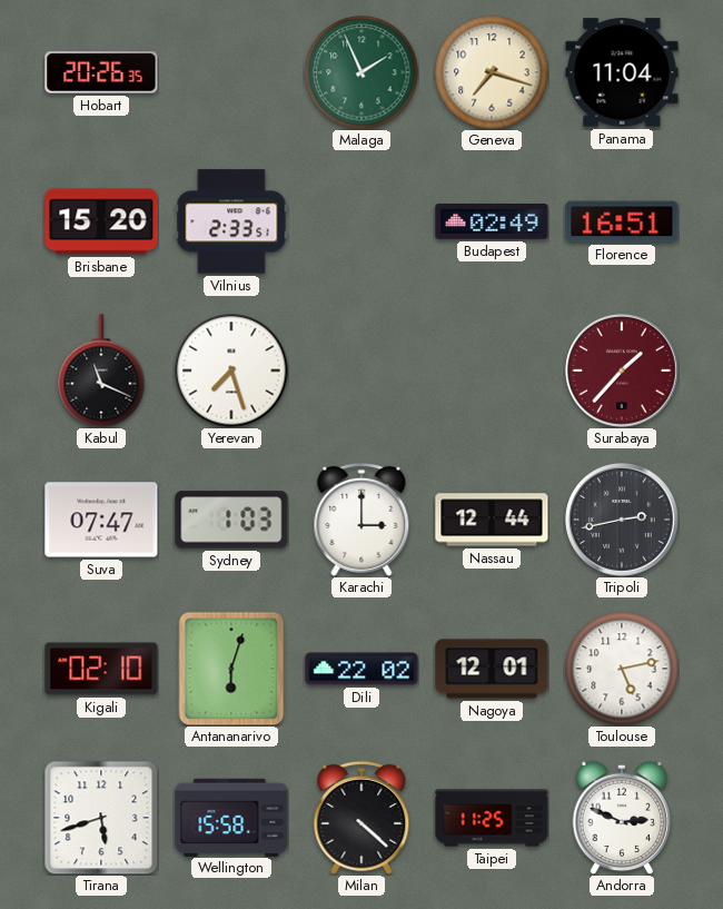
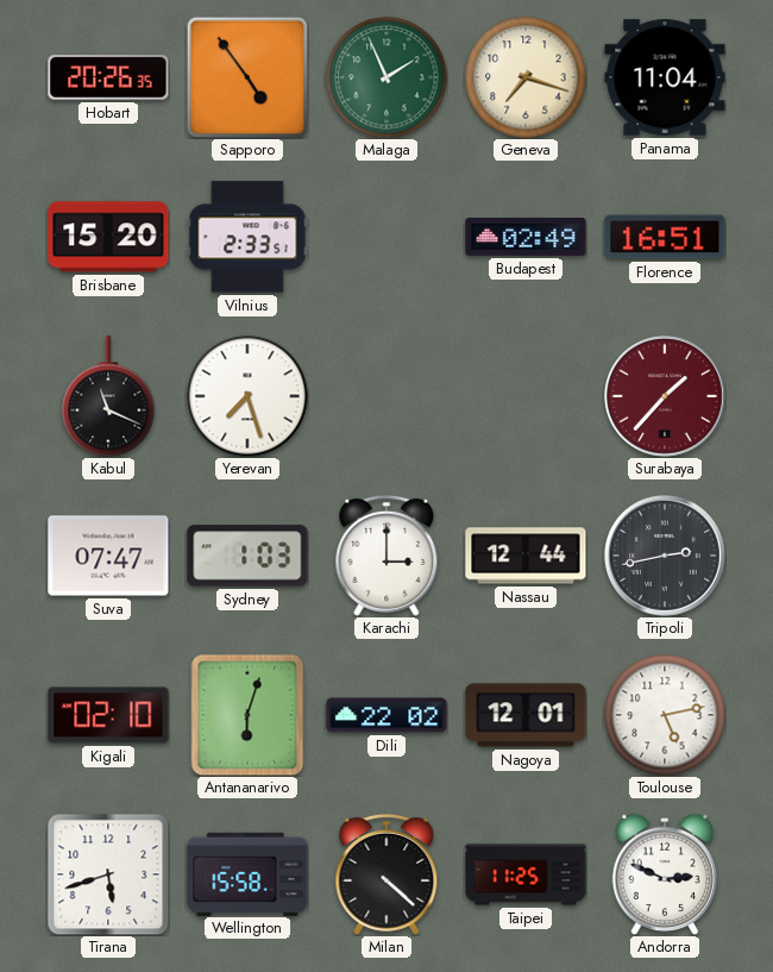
Sapporo: none -> 4:54
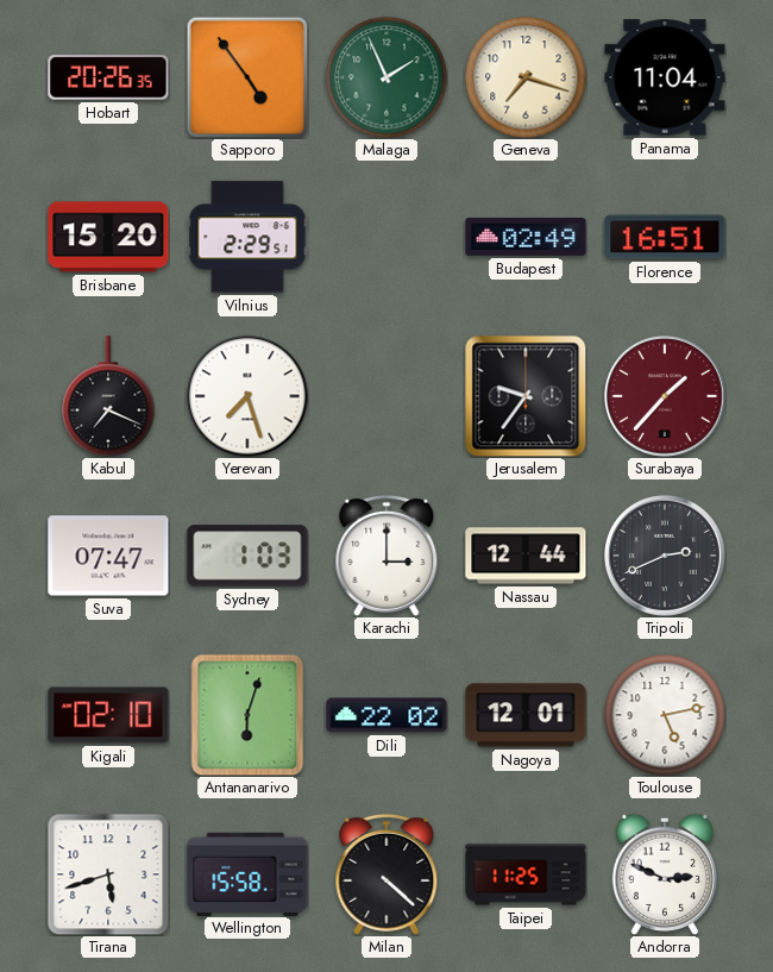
Vilnius: 2:33 -> 2:29
Kabul: 11:19 -> 7:19
Jerusalem: none -> 9:36
Tripoli: 2:43 -> 2:41
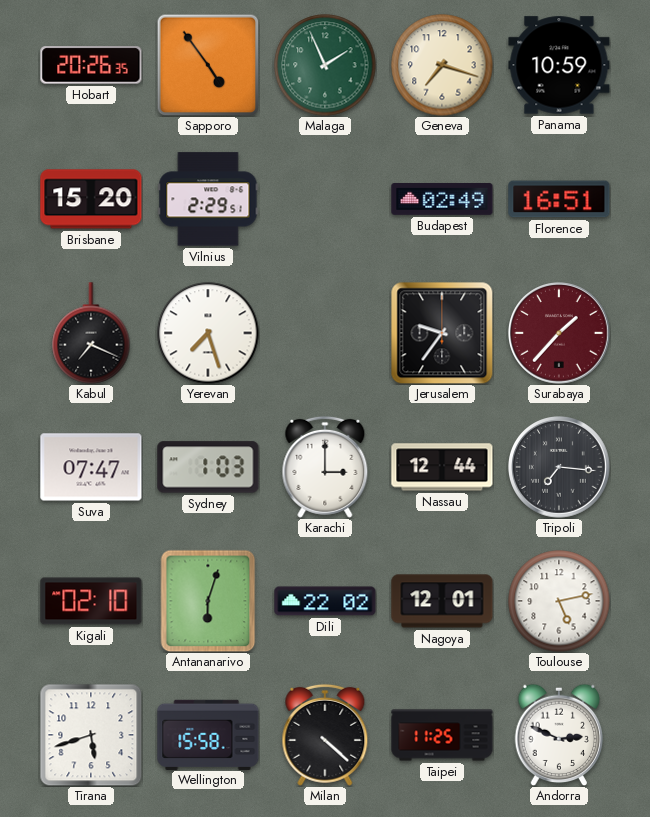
Panama: 11:04 -> 10:59
Tripoli: 2:41 -> 7:16
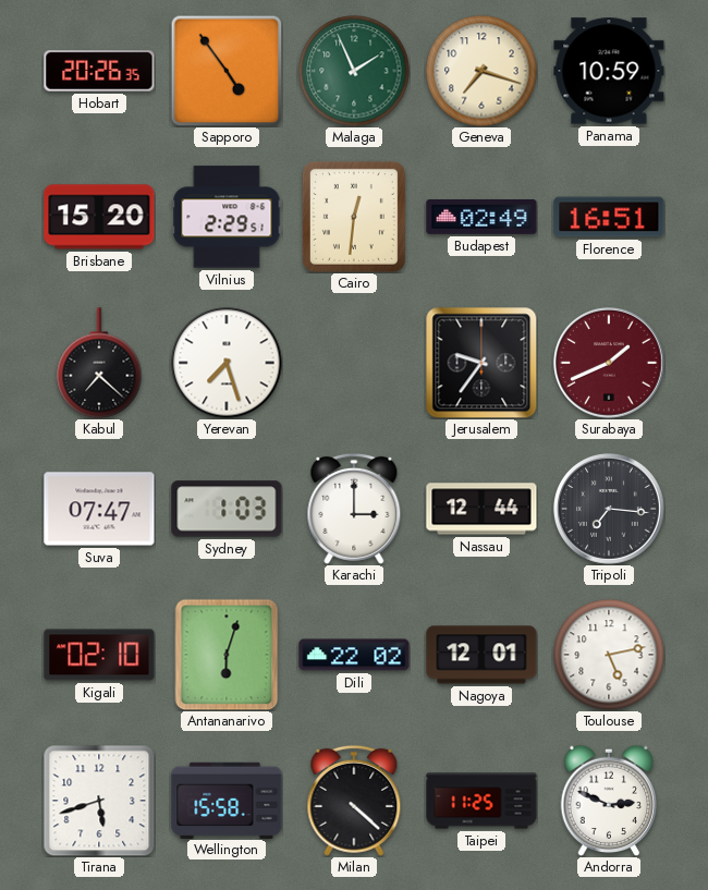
Cairo: none -> 12:31
Kabul: 7:19 -> 7:22
Surabaya: 1:37 -> 1:41
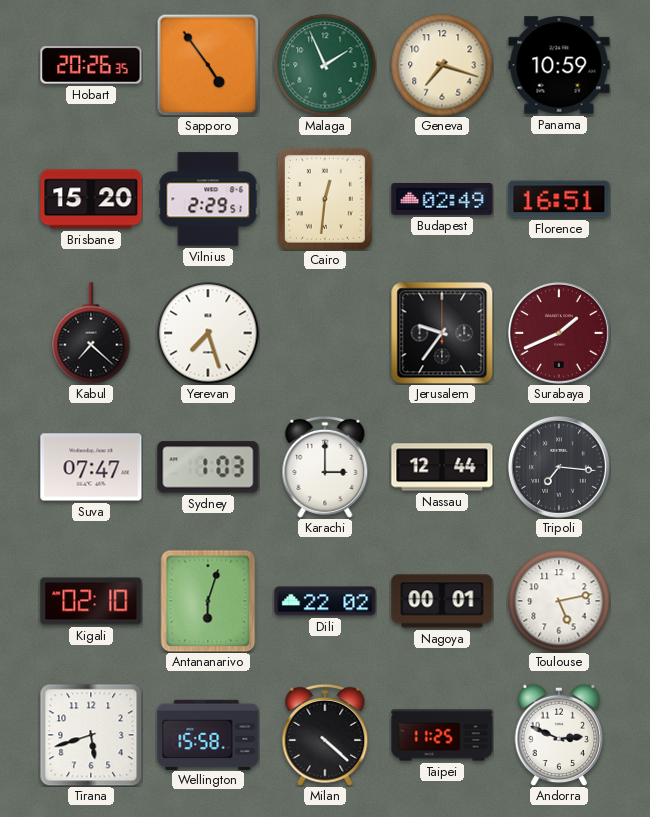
Nagoya: 12:01 -> 00:01
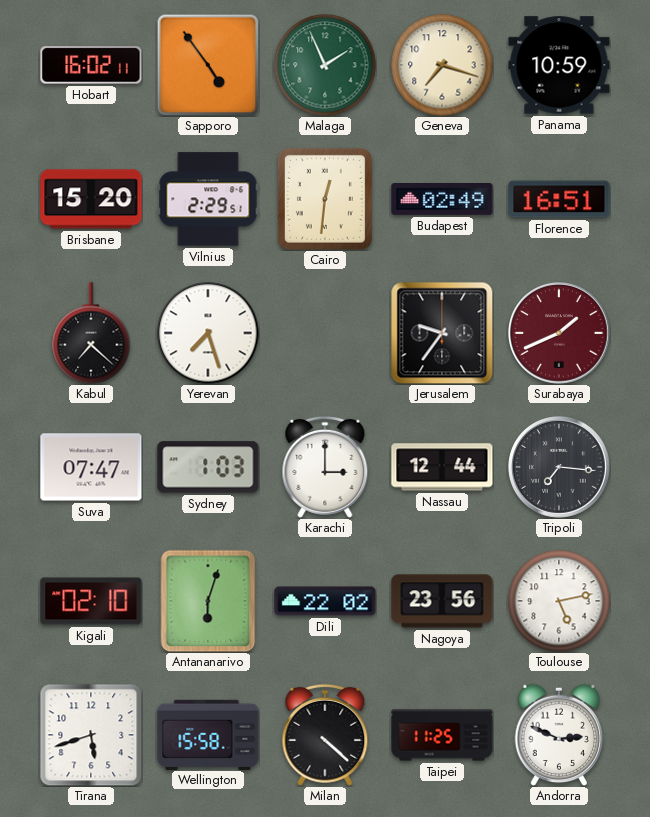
Hobart: 20:26 -> 16:02
Nagoya: 00:01 -> 23:56
